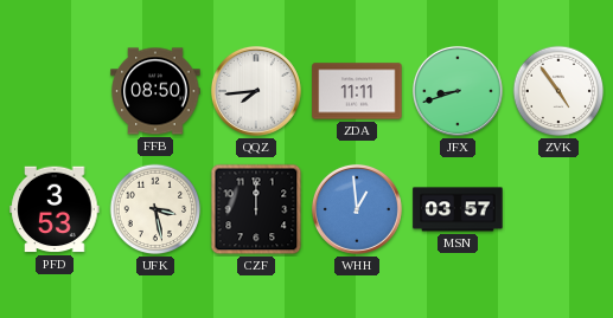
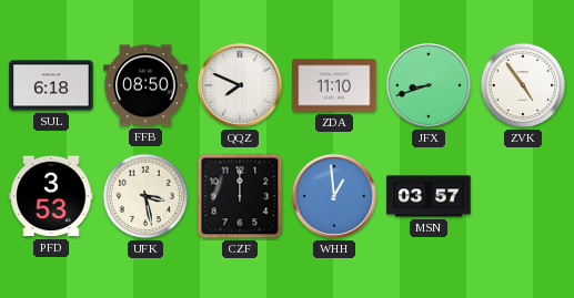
SUL: none -> 6:18
QQZ: 7:44 -> 7:49
ZDA: 11:11 -> 11:10
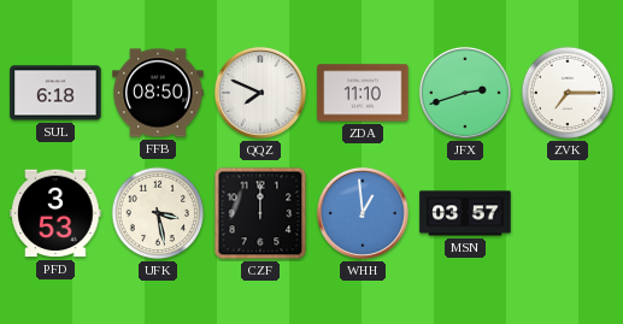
JFX: 8:42 -> 2:42
ZVK: 4:54 -> 7:15
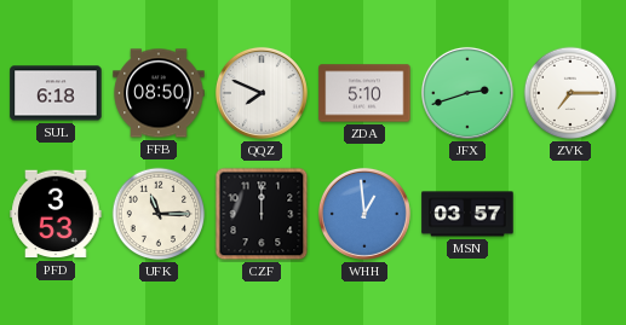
ZDA: 11:10 -> 5:10
UFK: 3:28 -> 11:15
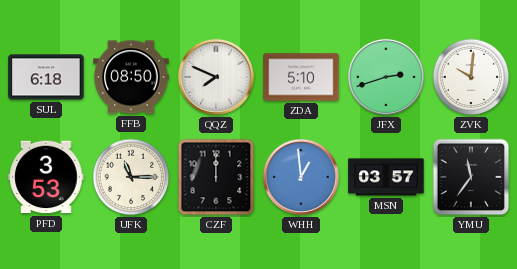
ZVK: 7:15 -> 10:01
YMU: none -> 11:36
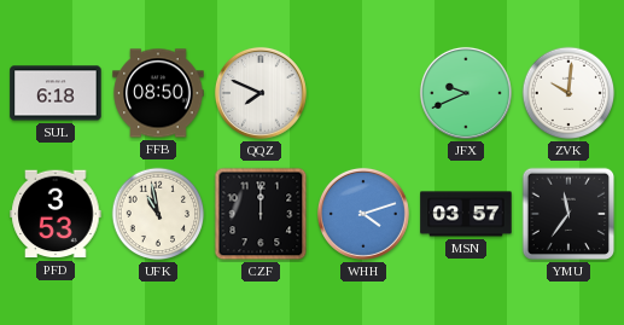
ZDA: 5:10 -> none
JFX: 2:42 -> 9:41
UFK: 11:15 -> 10:58
WHH: 12:59 -> 4:12
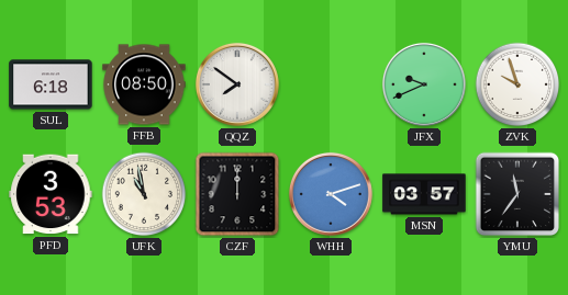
QQZ: 7:49 -> 7:51
ZVK: 10:01 -> 9:57
